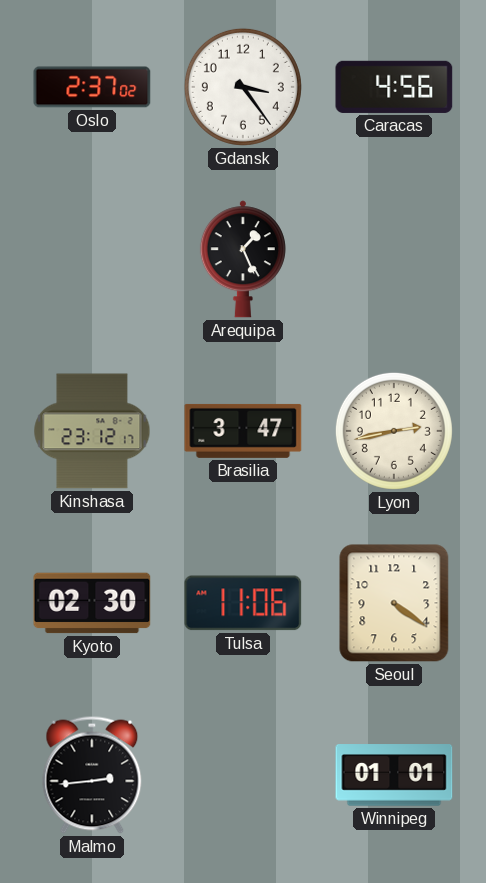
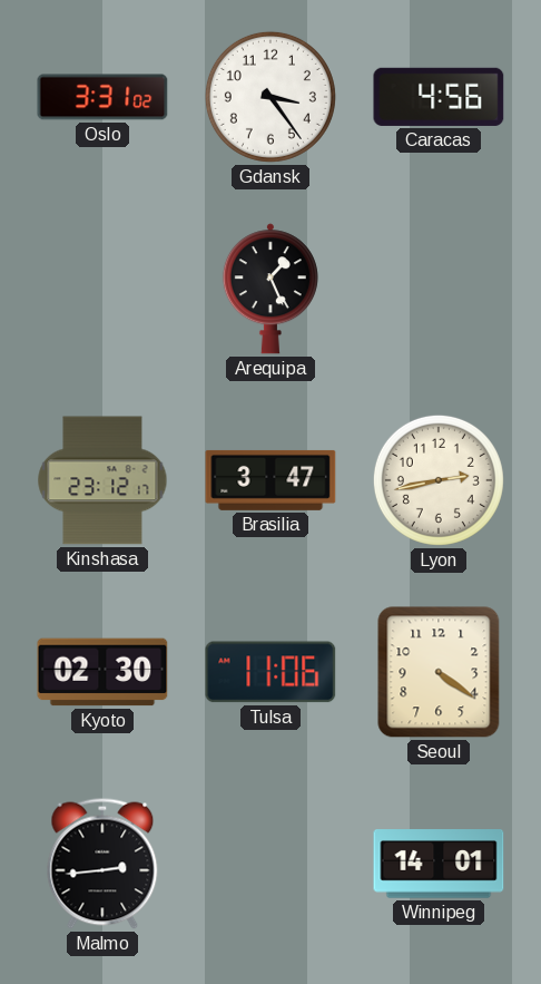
Oslo: 2:37 -> 3:31
Winnipeg: 01:01 -> 14:01
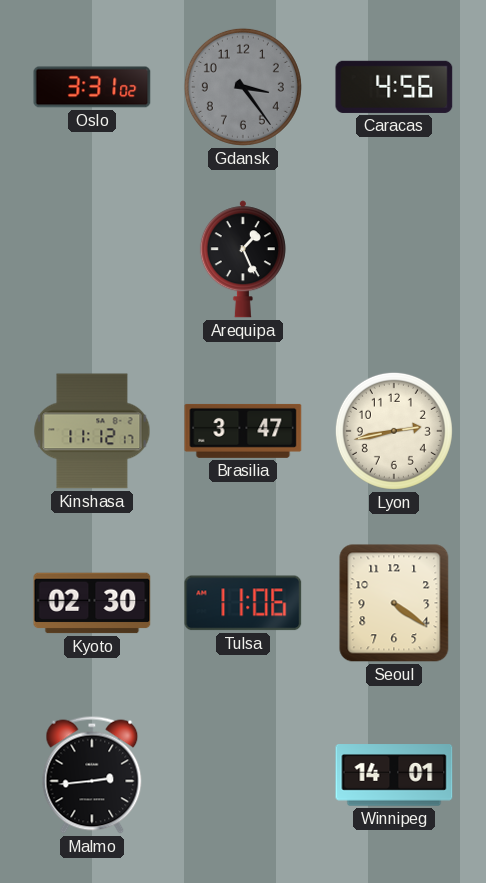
Gdansk dial: white -> grey
Kinshasa: 23:12 -> 11:12
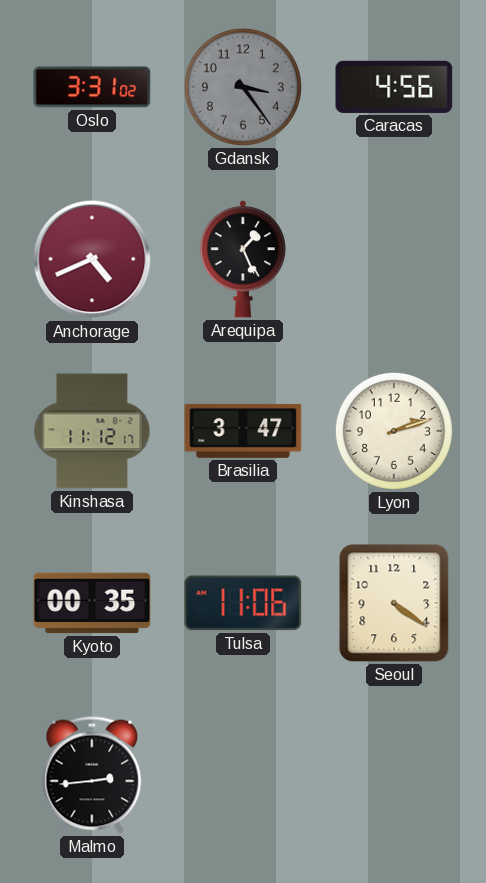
Anchorage: none -> 4:41
Lyon: 2:43 -> 2:12
Kyoto: 02:30 -> 00:35
Winnipeg: 14:01 -> none
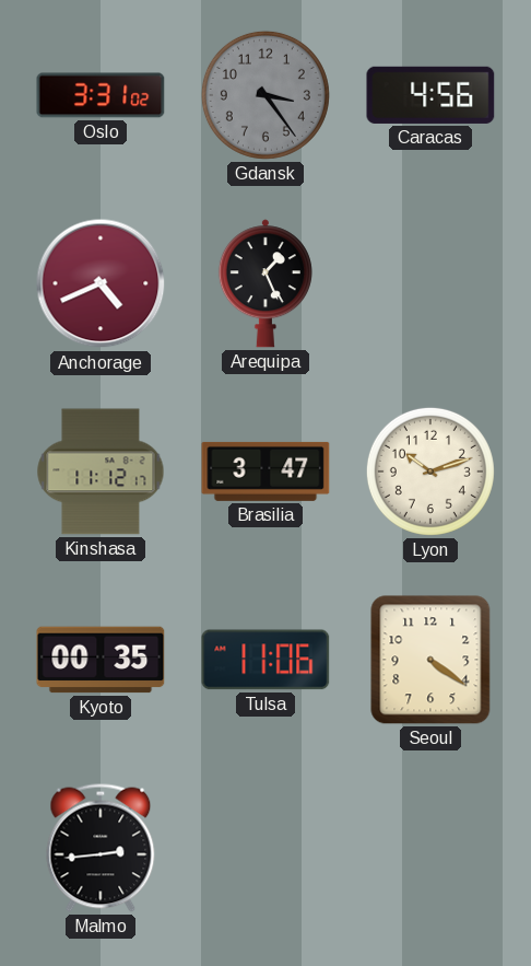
Lyon: 2:12 -> 10:12
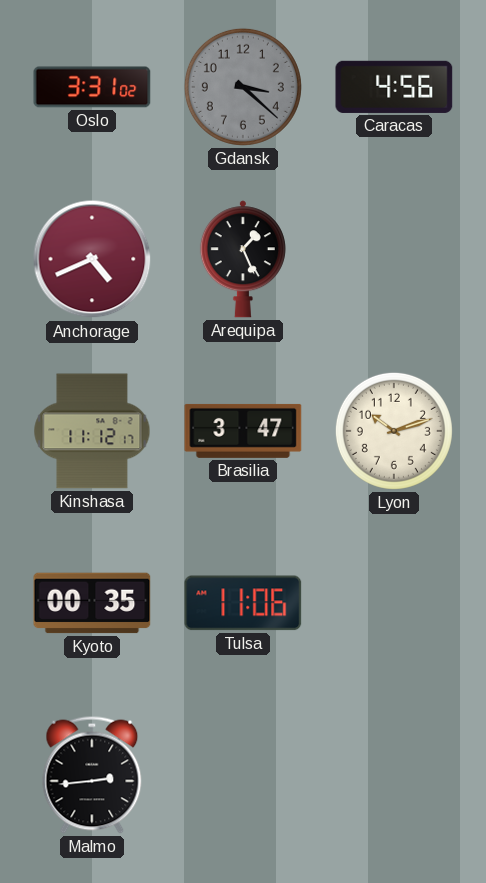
Gdansk: 3:24 -> 3:22
Seoul: 4:21 -> none
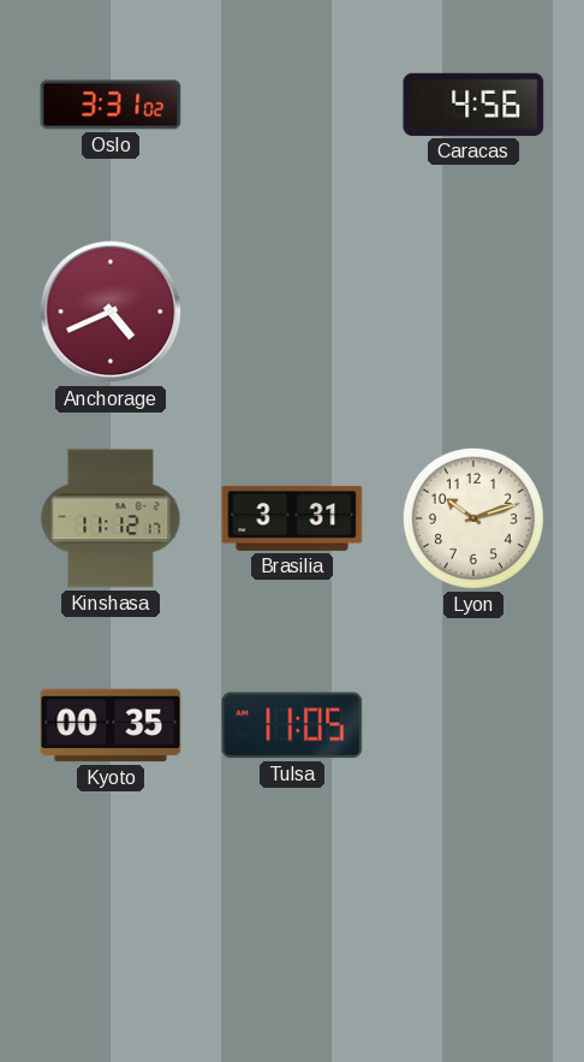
Gdansk: 3:22 -> none
Arequipa: 1:26 -> none
Brasilia: 3:47 -> 3:31
Tulsa: 11:06 -> 11:05
Malmo: 2:44 -> none
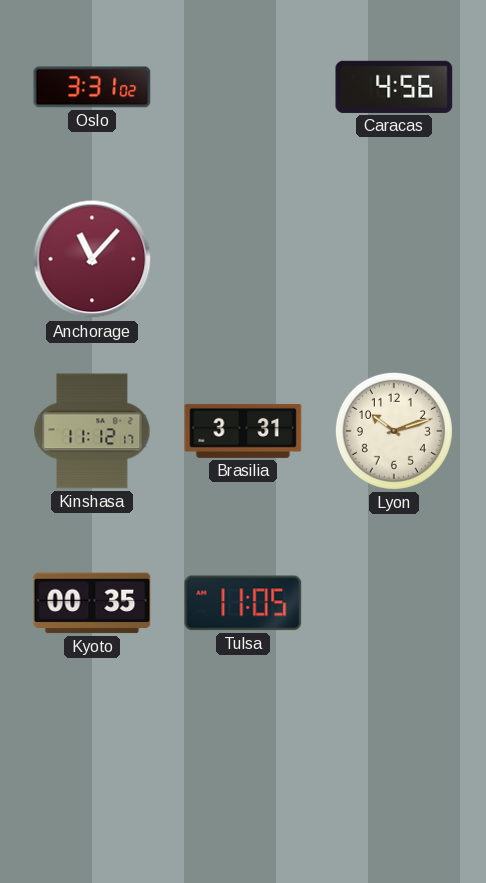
Anchorage: 4:41 -> 11:07
